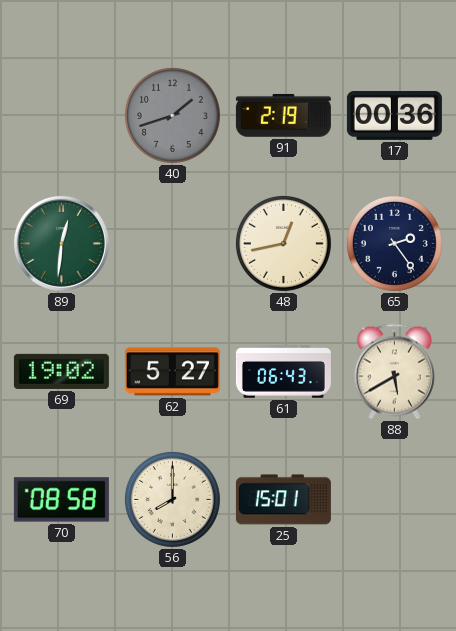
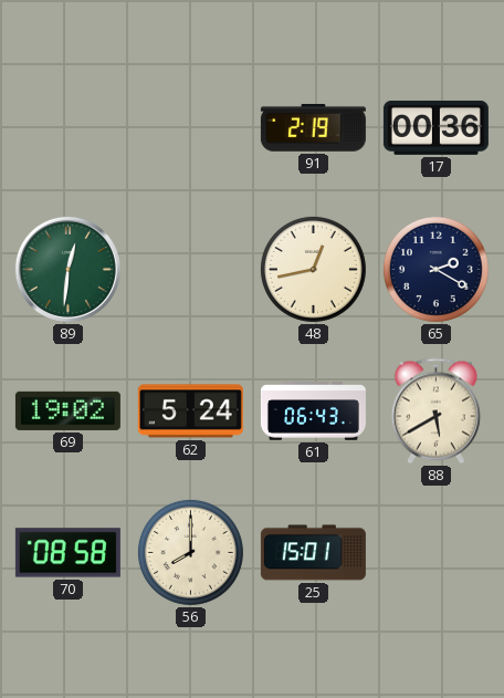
40: 1:42 -> none
65: 2:24 -> 2:20
62: 5:27 -> 5:24
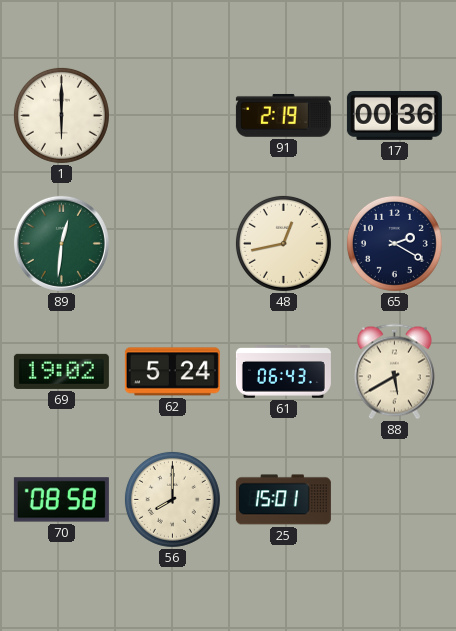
1: none -> 6:00
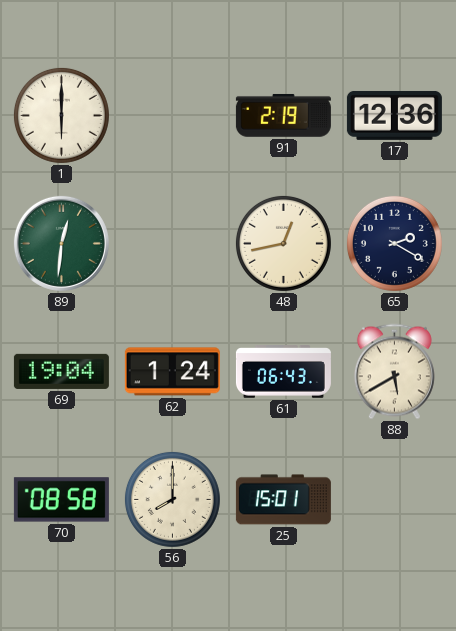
17: 00:36 -> 12:36
69: 19:02 -> 19:04
62: 5:24 -> 1:24
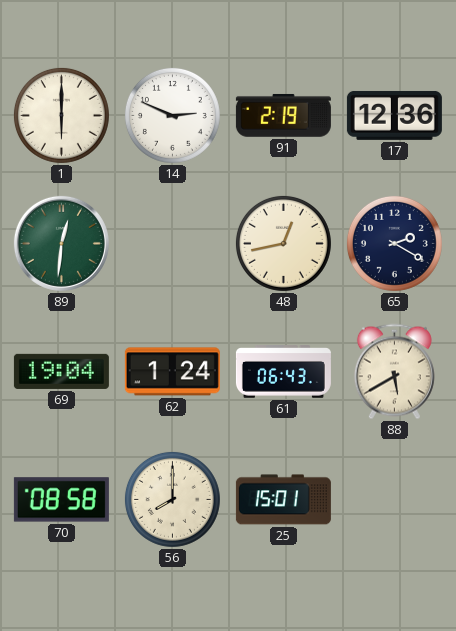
14: none -> 2:49
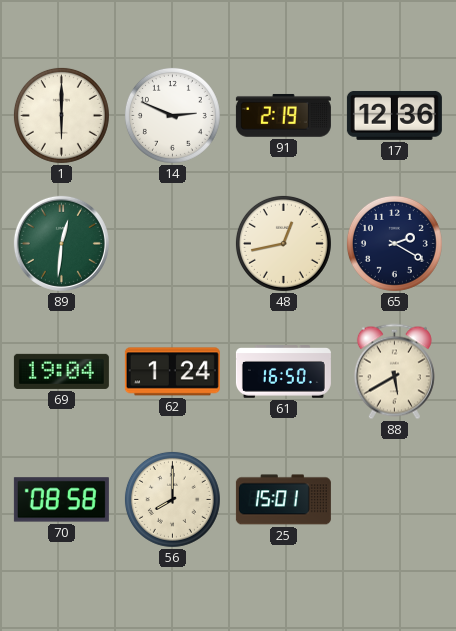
61: 06:43 -> 16:50
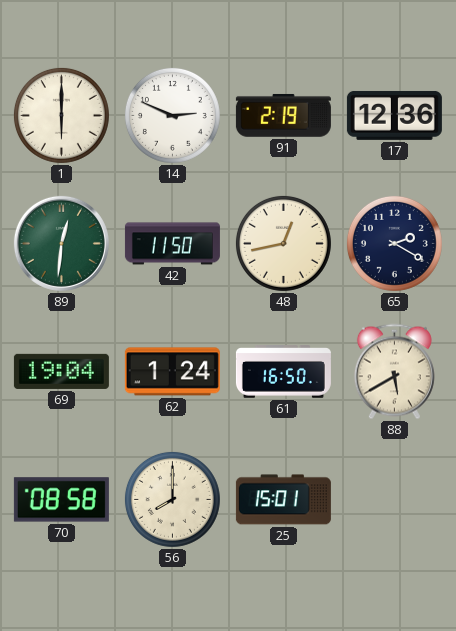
42: none -> 11:50
